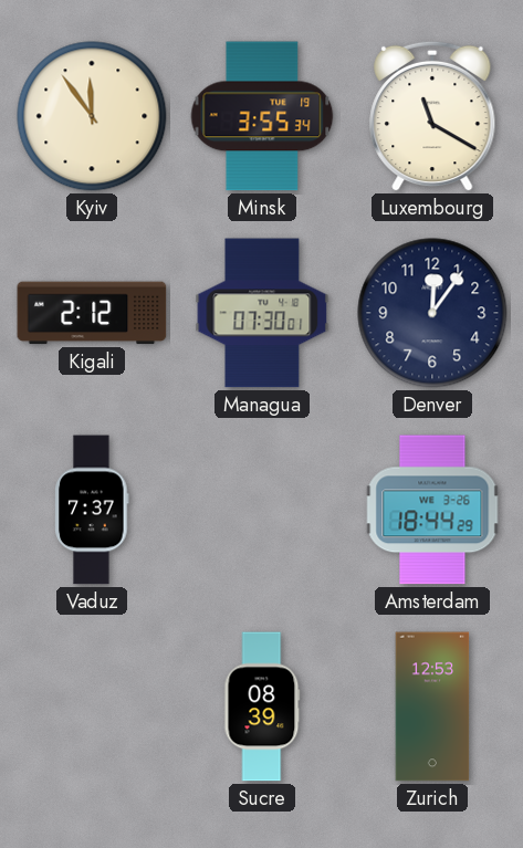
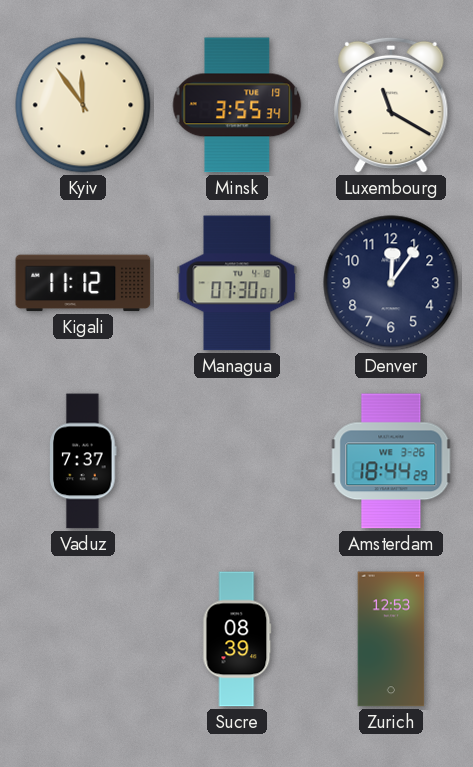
Kigali: 2:12 -> 11:12
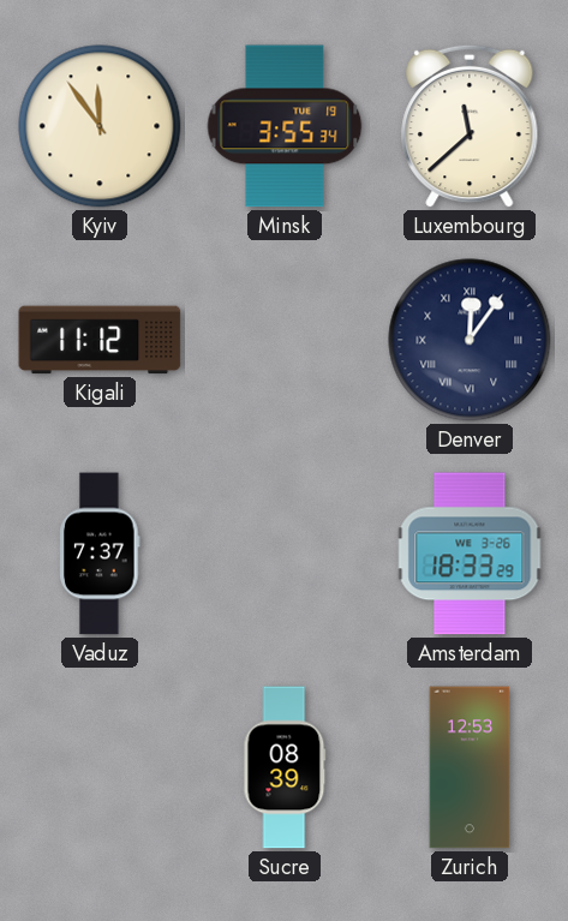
Luxembourg: 11:20 -> 11:38
Managua: 07:30 -> none
Denver numerals: Arabic -> Roman
Amsterdam: 18:44 -> 18:33
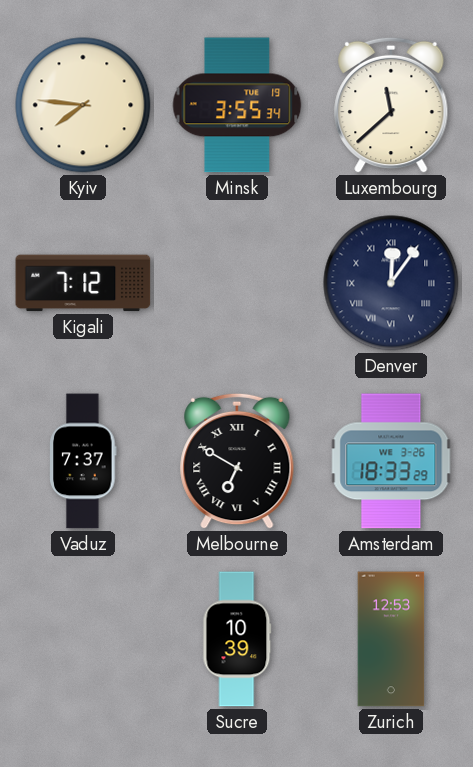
Kyiv: 11:54 -> 7:46
Kigali: 11:12 -> 7:12
Melbourne: none -> 6:50
Sucre: 08:39 -> 10:39
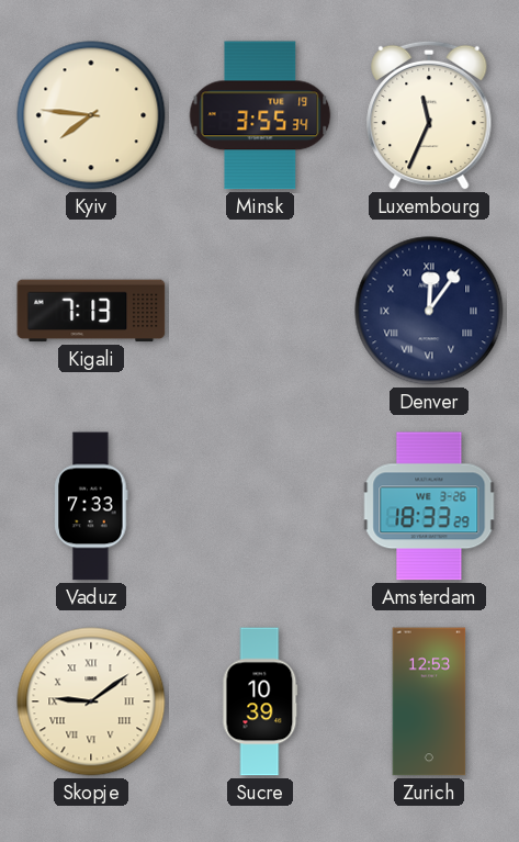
Luxembourg: 11:38 -> 11:34
Kigali: 7:12 -> 7:13
Vaduz: 7:37 -> 7:33
Melbourne: 6:50 -> none
Skopje: none -> 9:09
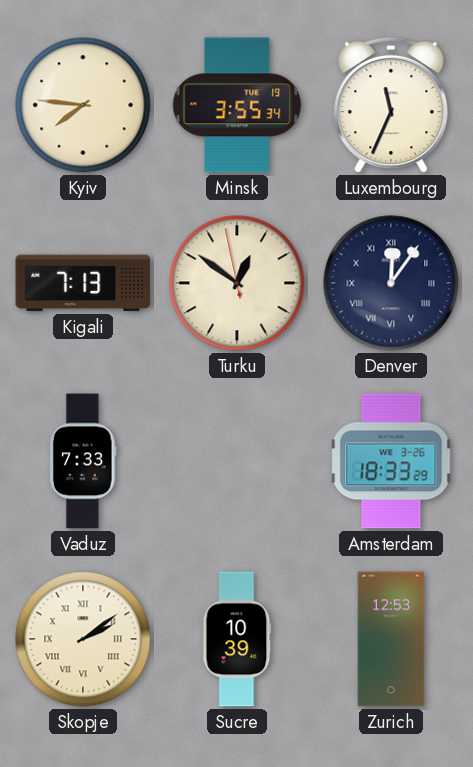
Turku: none -> 12:50
Skopje: 9:09 -> 2:09
